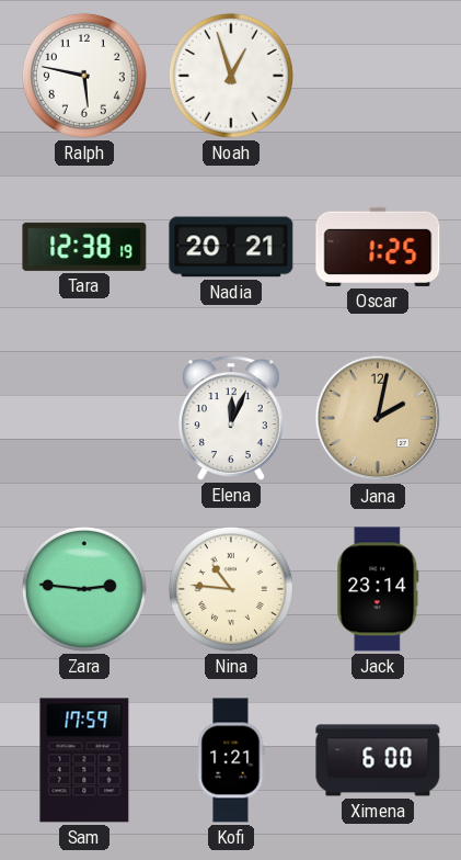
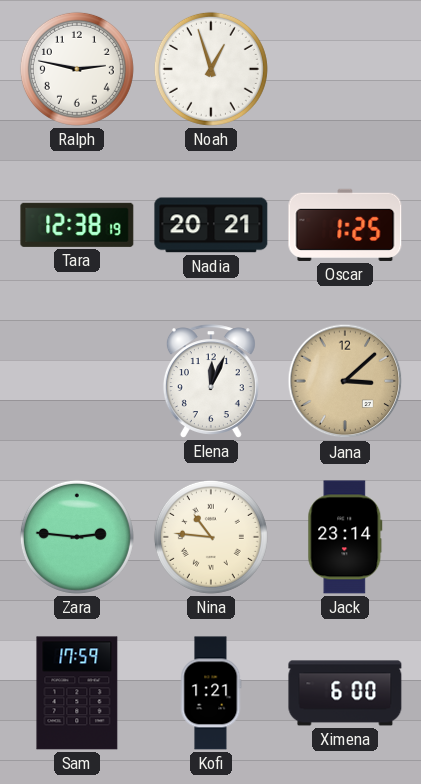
Ralph: 5:47 -> 2:47
Jana: 2:02 -> 3:08
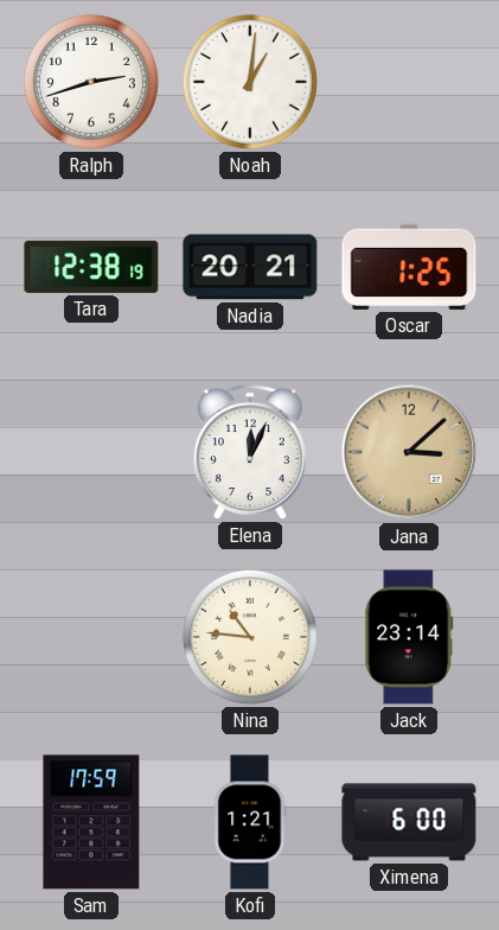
Ralph: 2:47 -> 2:42
Noah: 12:57 -> 1:01
Zara: 2:46 -> none
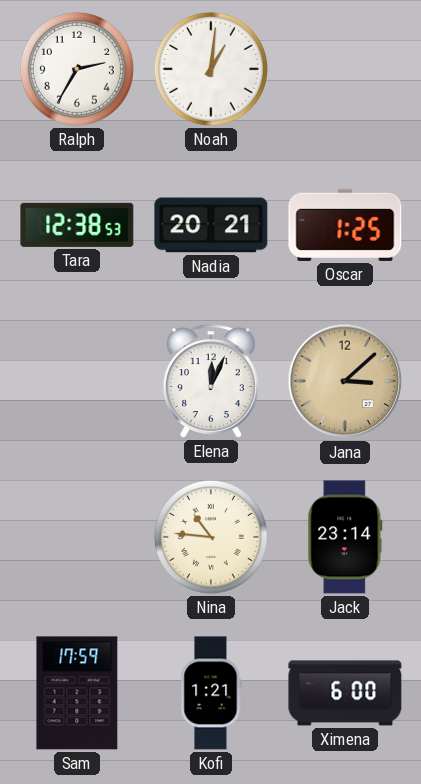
Ralph: 2:42 -> 2:35
Tara: 12:38:19 -> 12:38:53
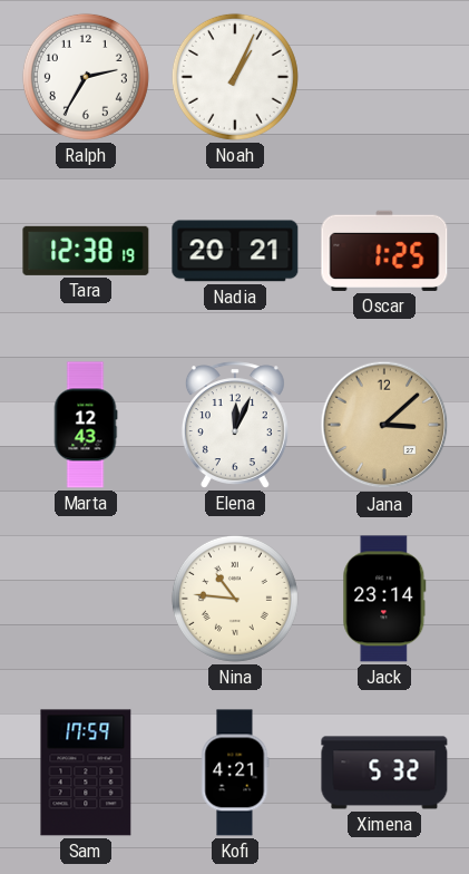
Noah: 1:01 -> 1:04
Tara: 12:38:53 -> 12:38:19
Marta: none -> 12:43
Kofi: 1:21 -> 4:21
Ximena: 6:00 -> 5:32
